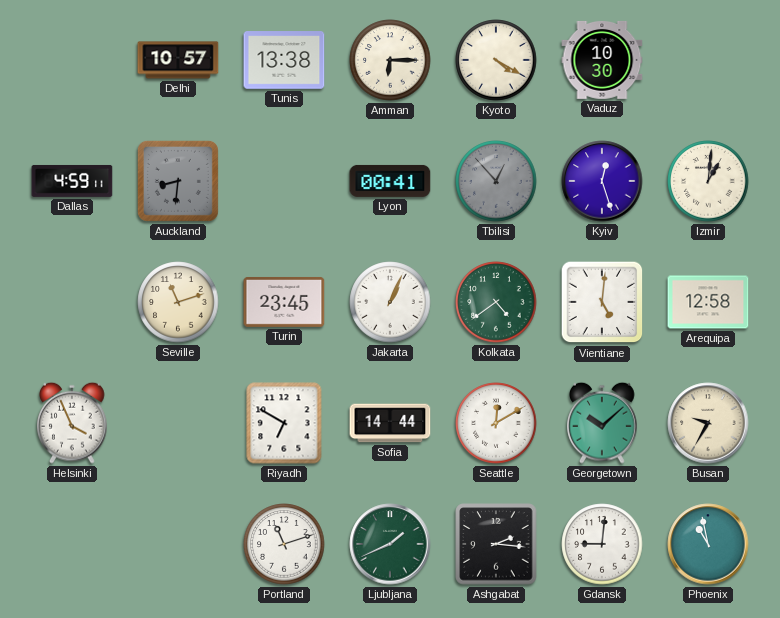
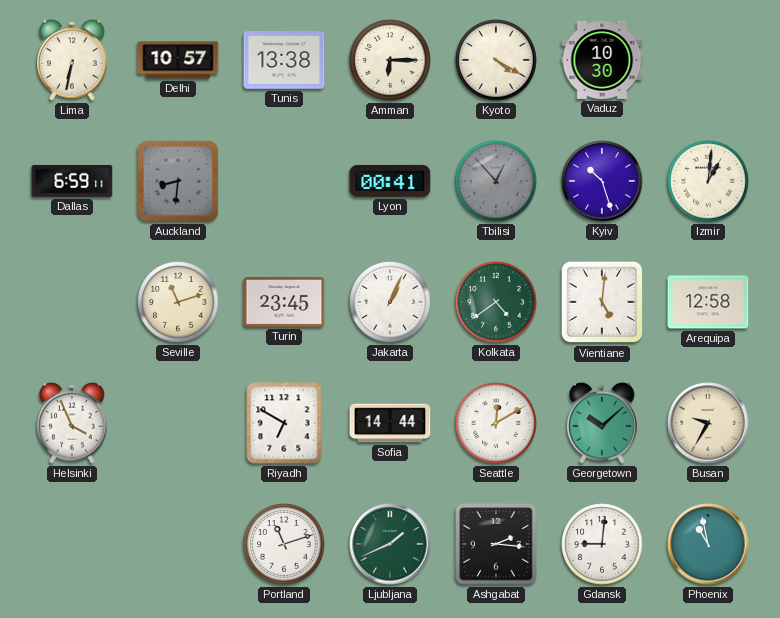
Lima: none -> 6:32
Dallas: 4:59 -> 6:59
Kyiv: 12:27 -> 10:27
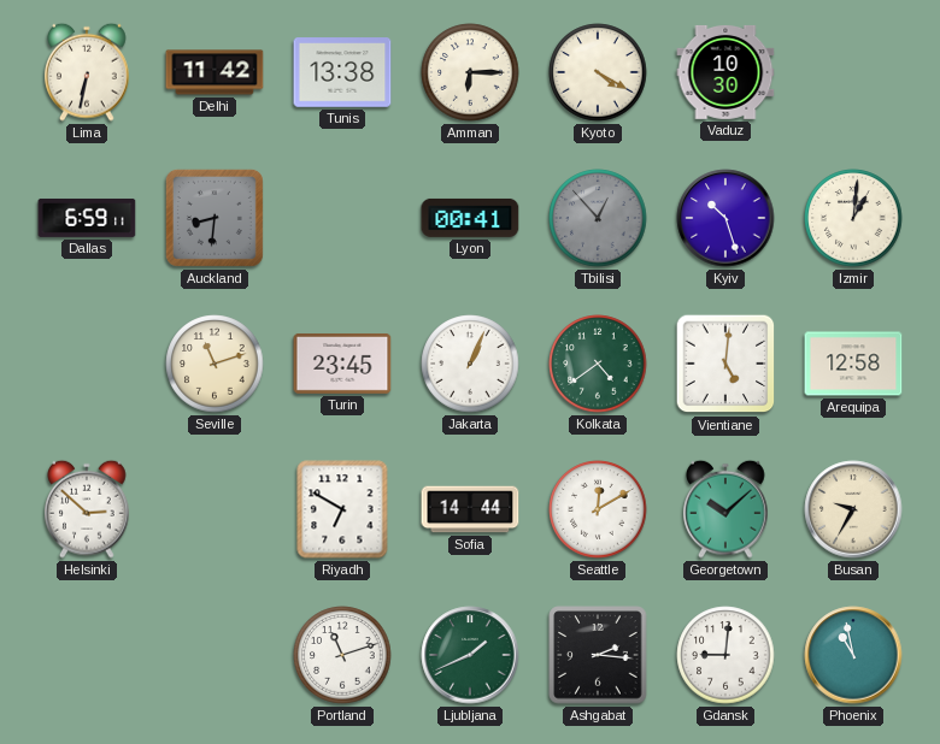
Delhi: 10:57 -> 11:42
Helsinki: 3:56 -> 2:52
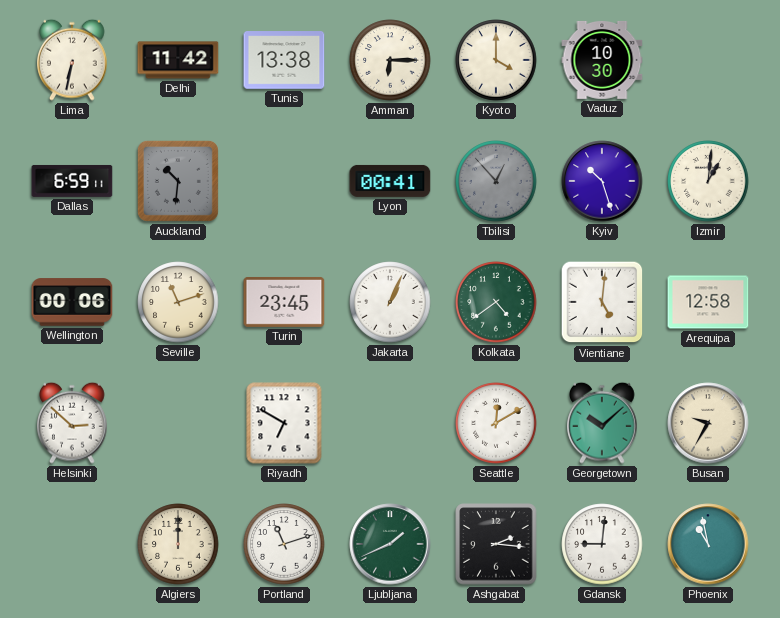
Kyoto: 4:20 -> 4:00
Auckland: 8:31 -> 10:31
Wellington: none -> 00:06
Sofia: 14:44 -> none
Algiers: none -> 12:00
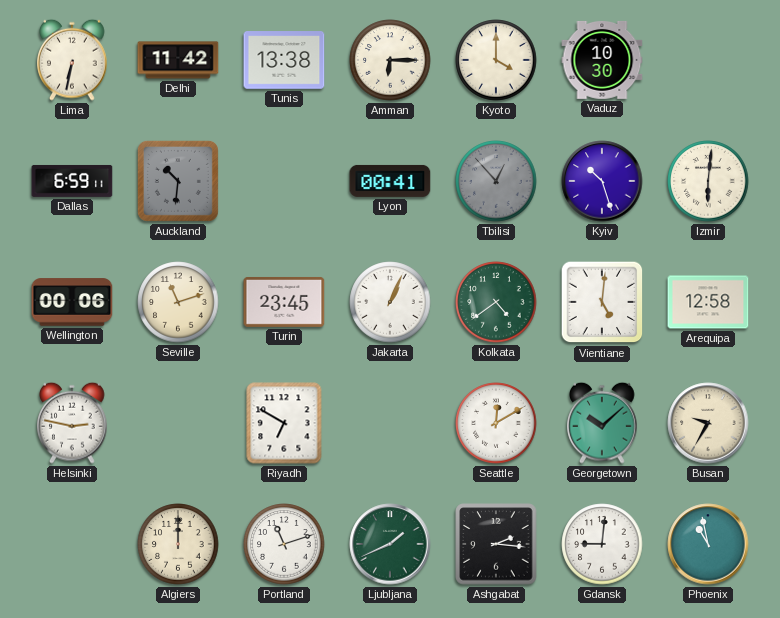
Izmir: 1:01 -> 6:01
Helsinki: 2:52 -> 2:47
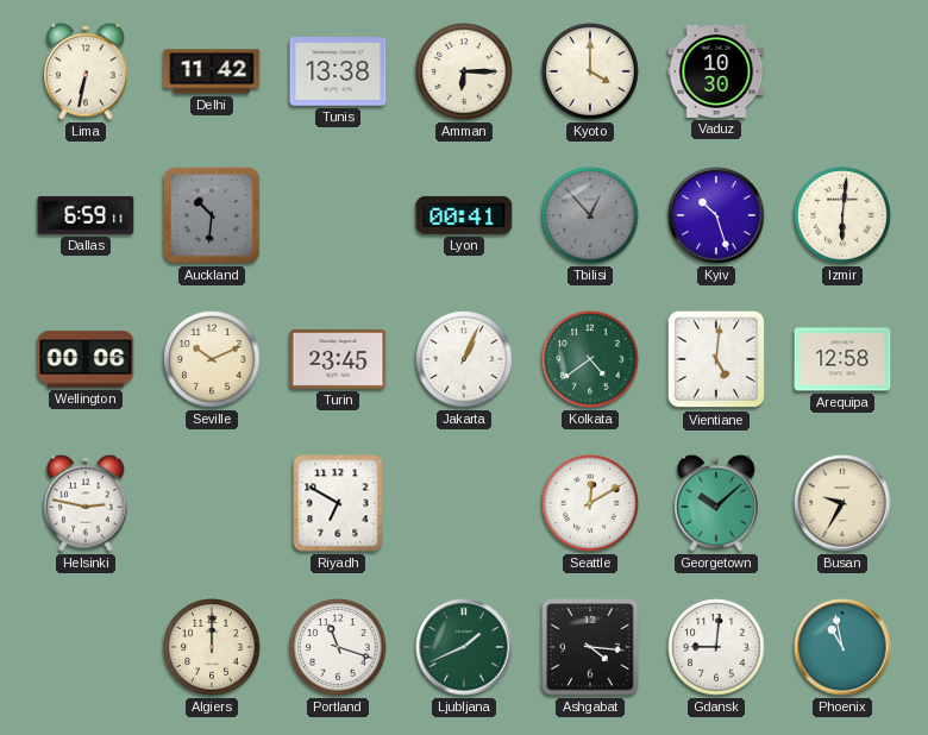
Seville: 11:12 -> 10:11
Portland: 11:12 -> 11:18
Ashgabat: 2:16 -> 4:16
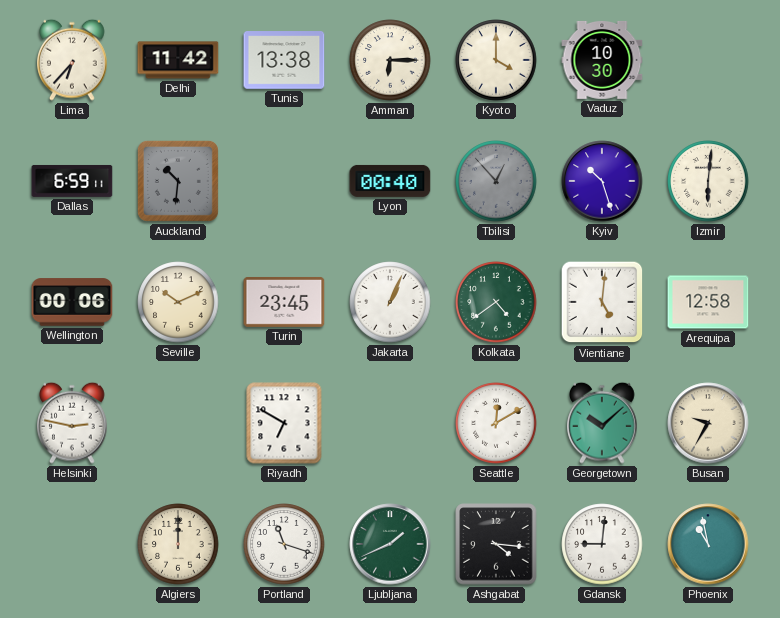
Lima: 6:32 -> 6:37
Lyon: 00:41 -> 00:40
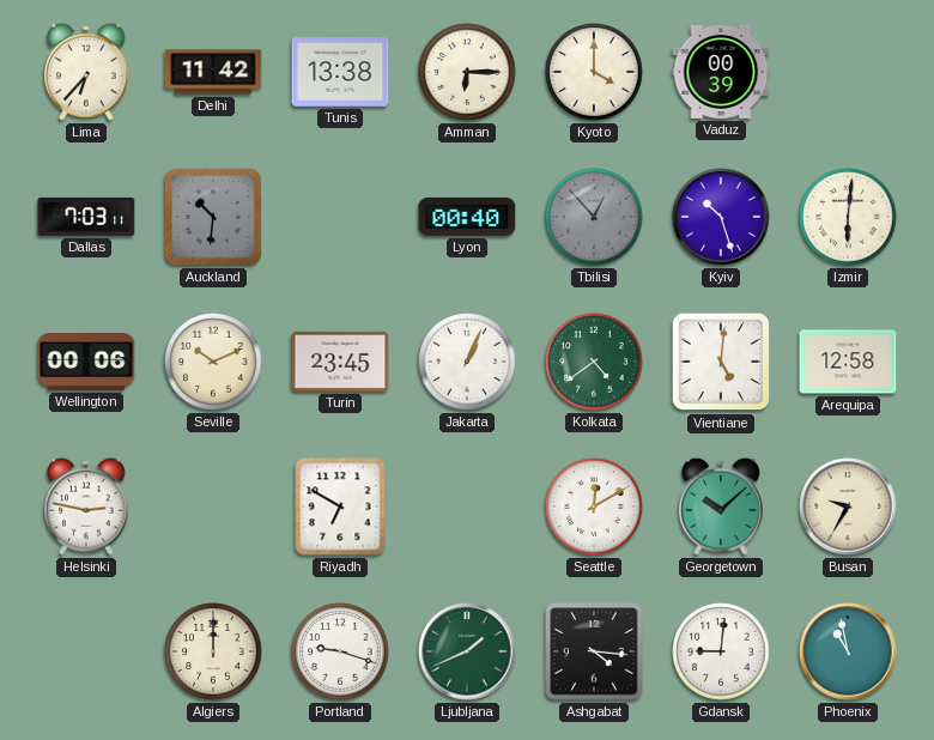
Vaduz: 10:30 -> 00:39
Dallas: 6:59 -> 7:03
Portland: 11:18 -> 9:18
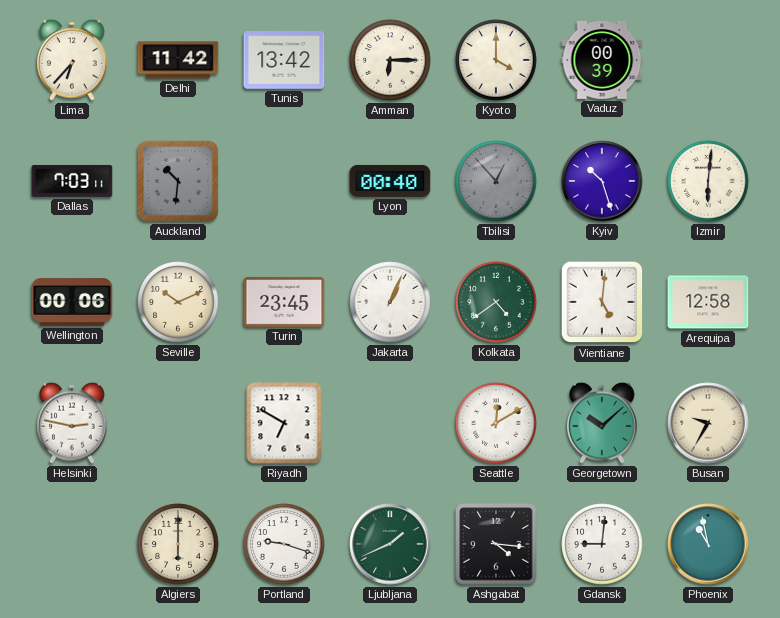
Tunis: 13:38 -> 13:42
Algiers: 12:00 -> 6:00
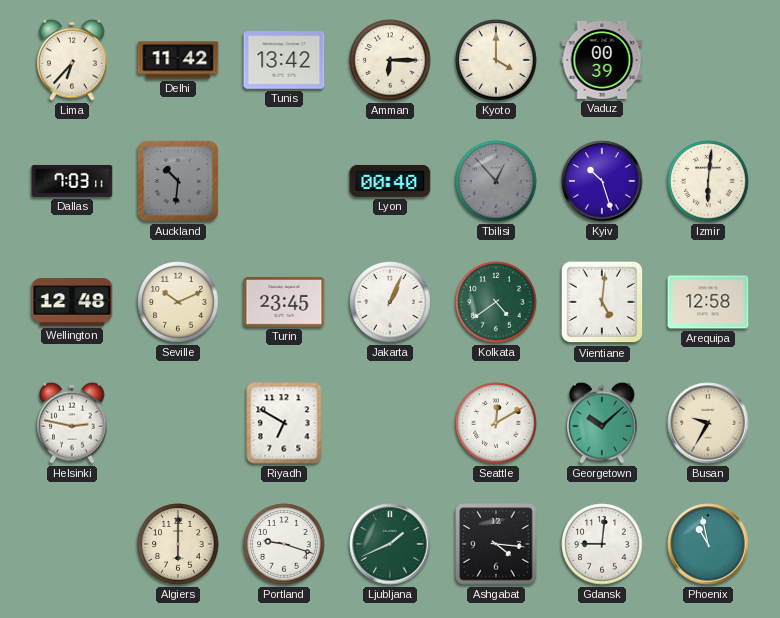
Wellington: 00:06 -> 12:48
